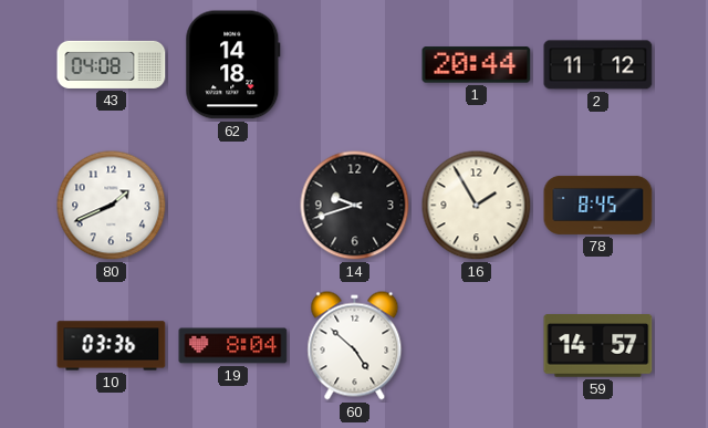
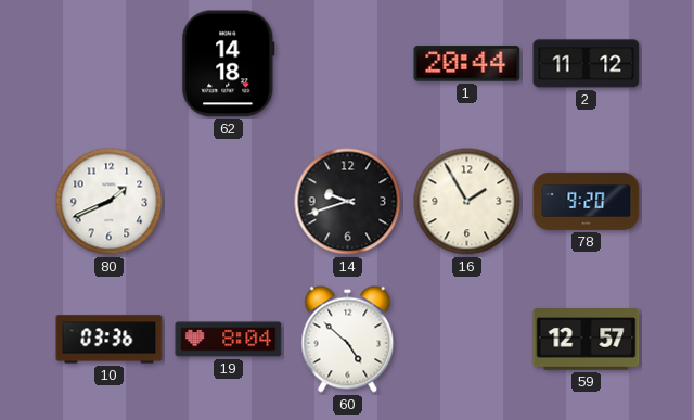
43: 04:08 -> none
78: 8:45 -> 9:20
59: 14:57 -> 12:57
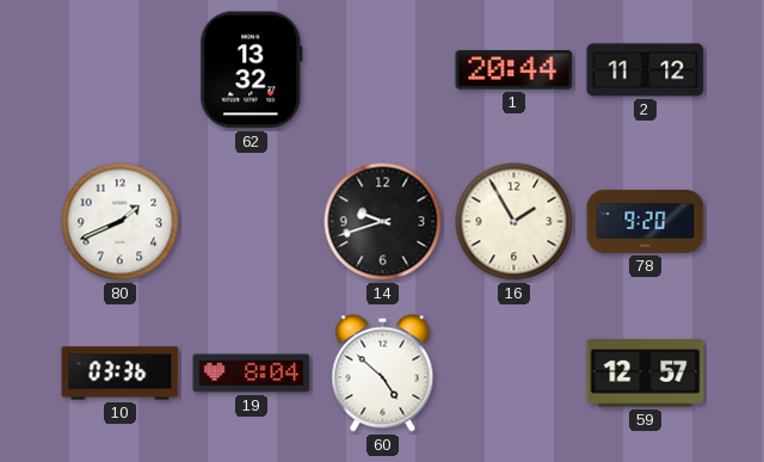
62: 14:18 -> 13:32
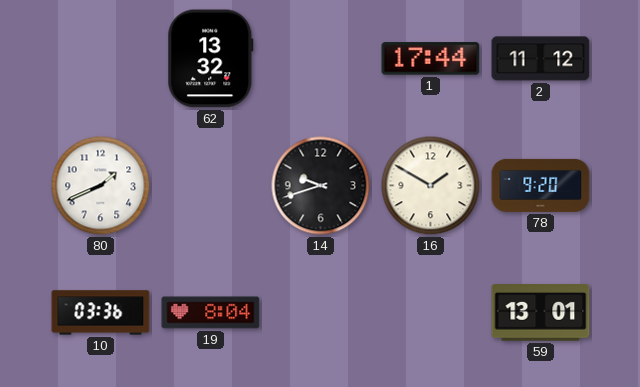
1: 20:44 -> 17:44
16: 1:55 -> 1:50
60: 4:52 -> none
59: 12:57 -> 13:01
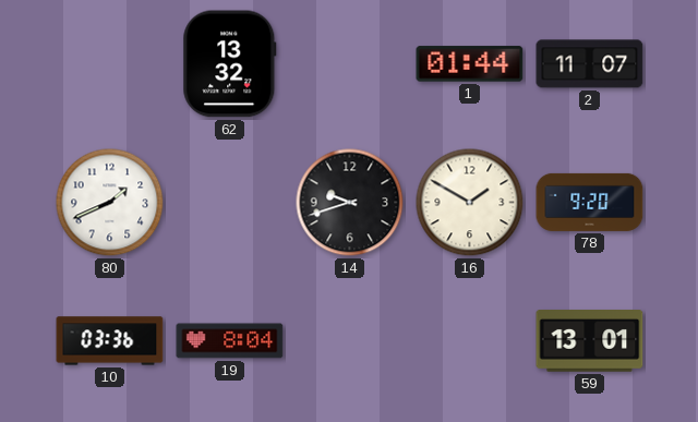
1: 17:44 -> 01:44
2: 11:12 -> 11:07
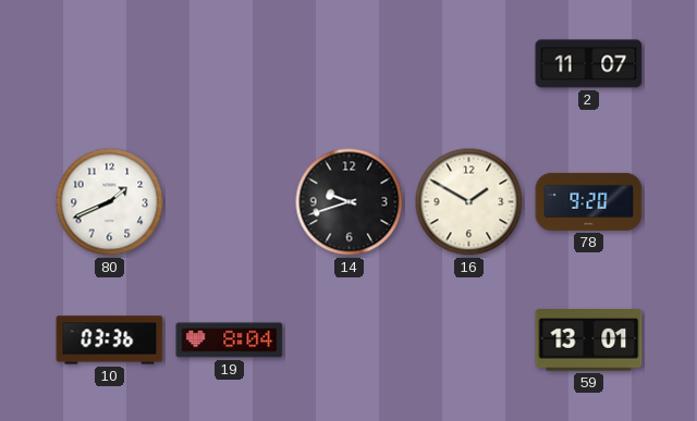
62: 13:32 -> none
1: 01:44 -> none
